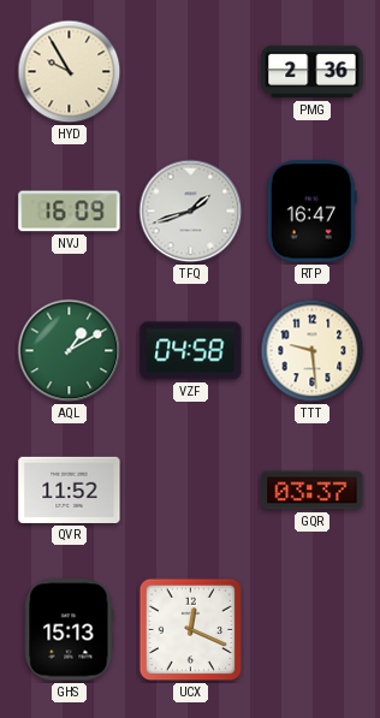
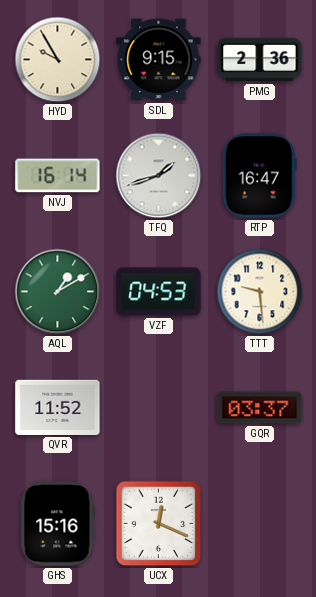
SDL: none -> 9:15
NVJ: 16:09 -> 16:14
VZF: 04:58 -> 04:53
GHS: 15:13 -> 15:16
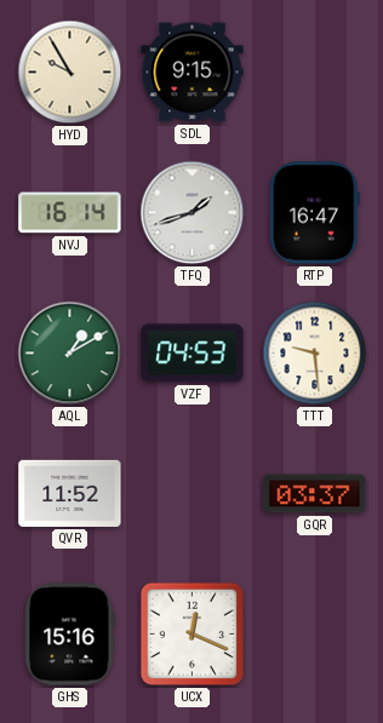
PMG: 2:36 -> none
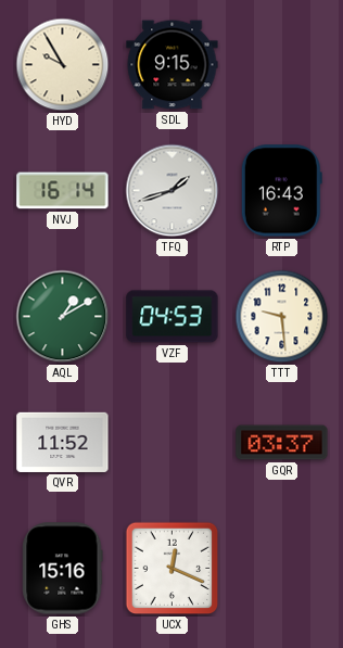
RTP: 16:47 -> 16:43
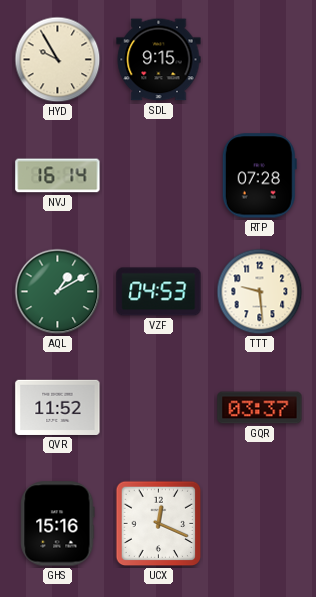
TFQ: 1:42 -> none
RTP: 16:43 -> 07:28
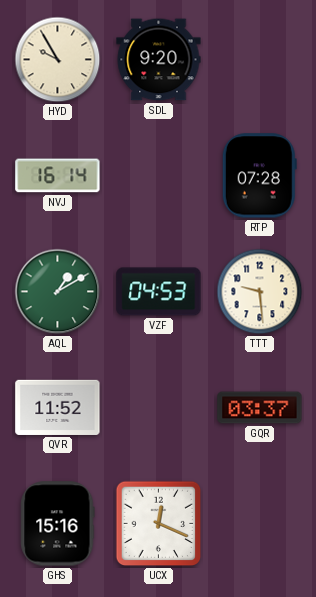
SDL: 9:15 -> 9:20
